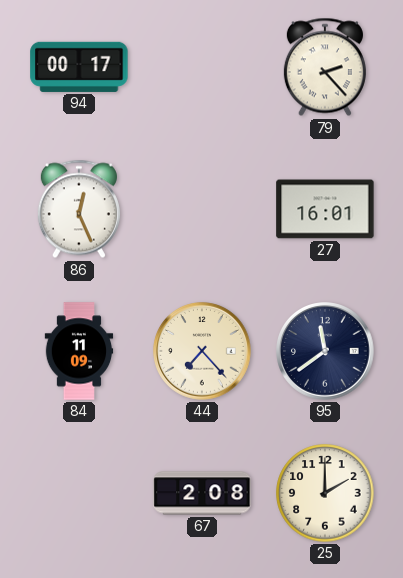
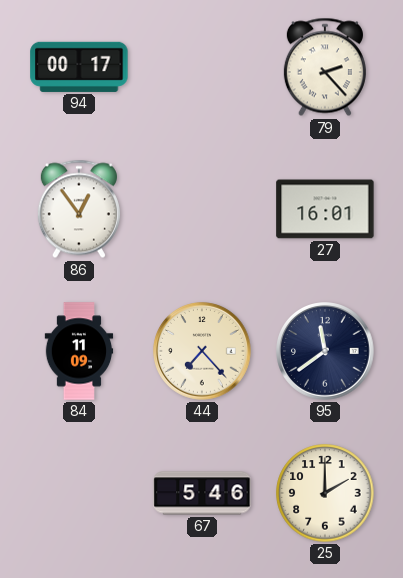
86: 12:26 -> 12:54
67: 2:08 -> 5:46
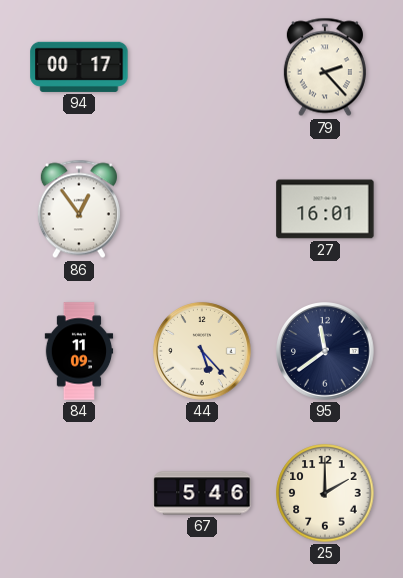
44: 7:23 -> 5:23
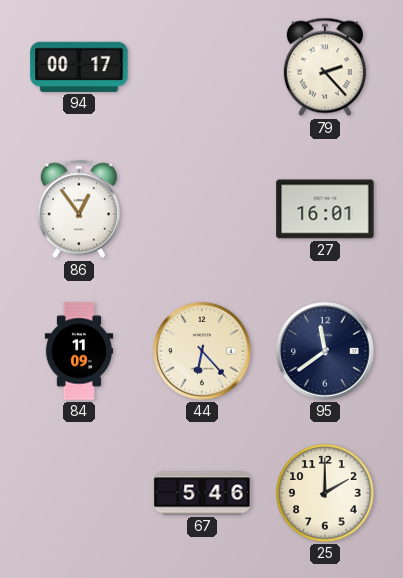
44: 5:23 -> 6:23
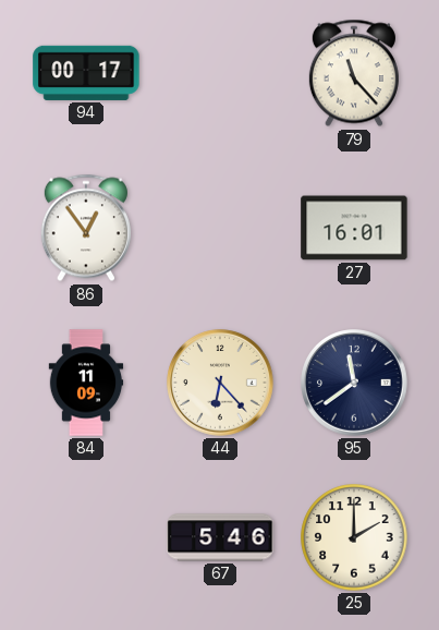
79: 2:23 -> 11:23
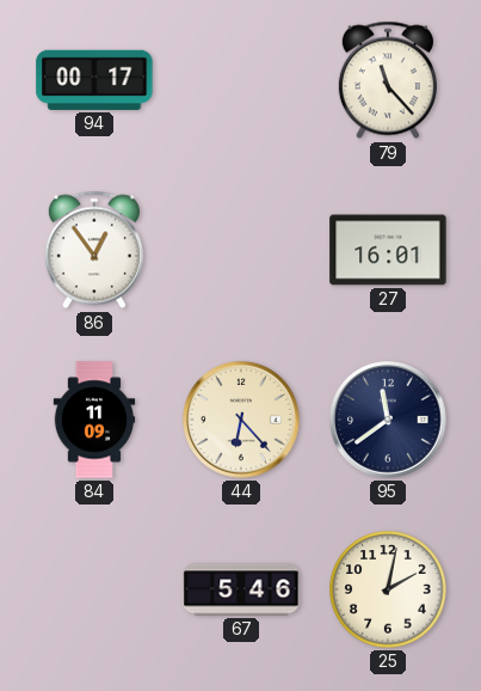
25: 2:00 -> 2:02
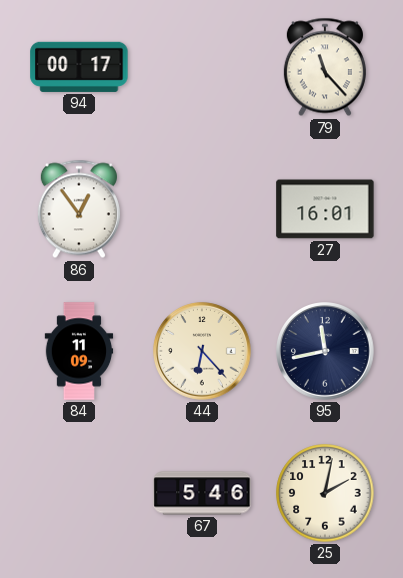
95: 11:39 -> 11:43
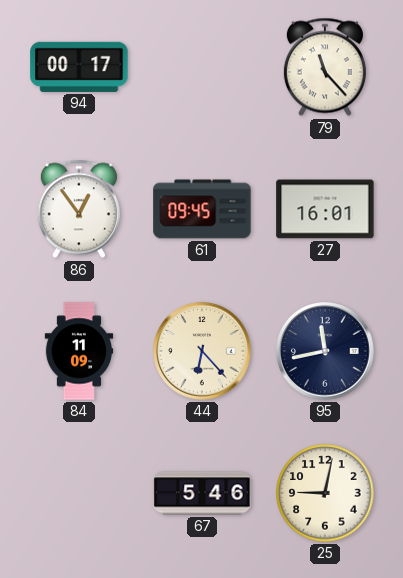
61: none -> 09:45
25: 2:02 -> 9:02
